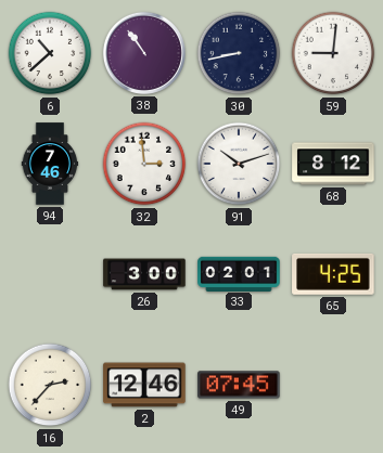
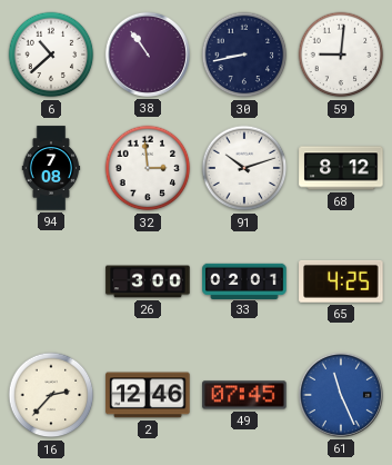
94: 7:46 -> 7:08
61: none -> 11:26
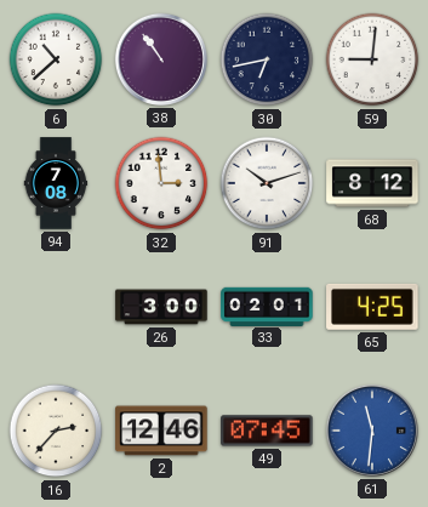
30: 8:43 -> 6:43
61: 11:26 -> 11:31
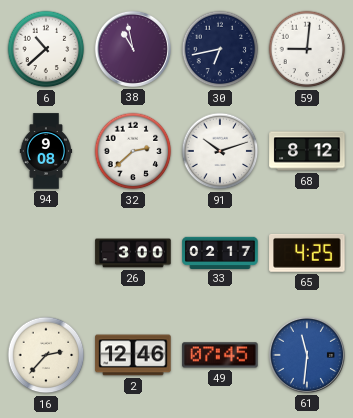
38: 10:54 -> 10:58
94: 7:08 -> 9:08
32: 2:59 -> 2:38
33: 02:01 -> 02:17
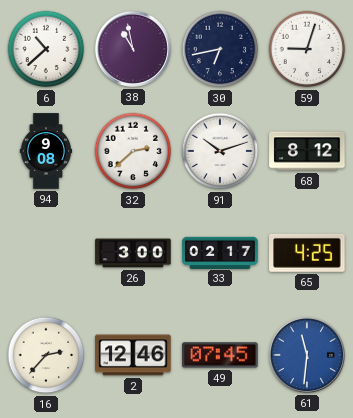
59: 9:01 -> 9:03
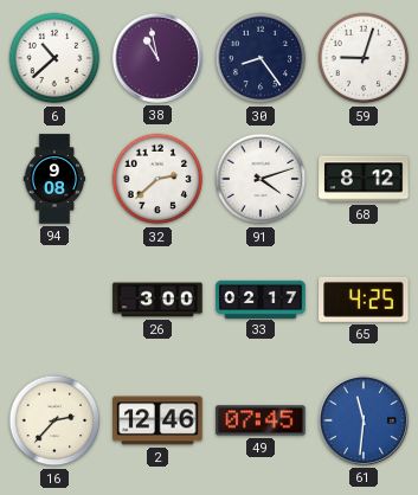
30: 6:43 -> 8:24
91: 10:12 -> 4:12
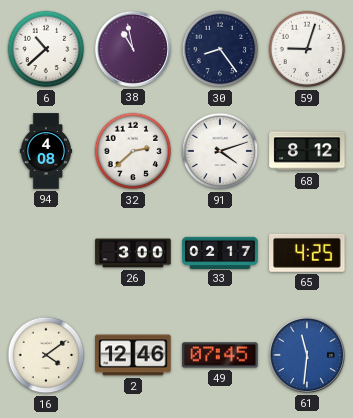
94: 9:08 -> 4:08
16: 2:37 -> 4:09
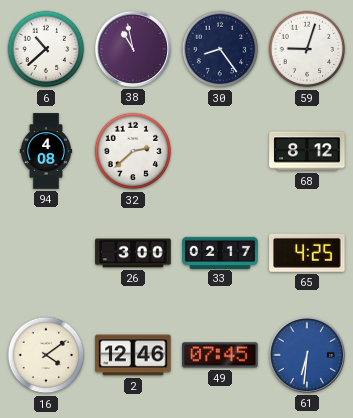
91: 4:12 -> none
61: 11:31 -> 6:31
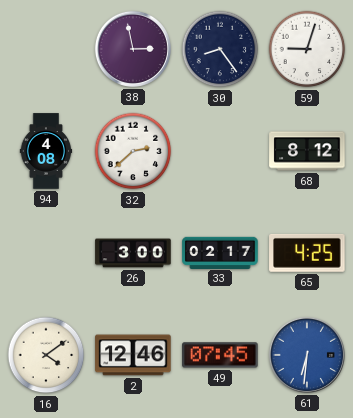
6: 10:38 -> none
38: 10:58 -> 2:58
